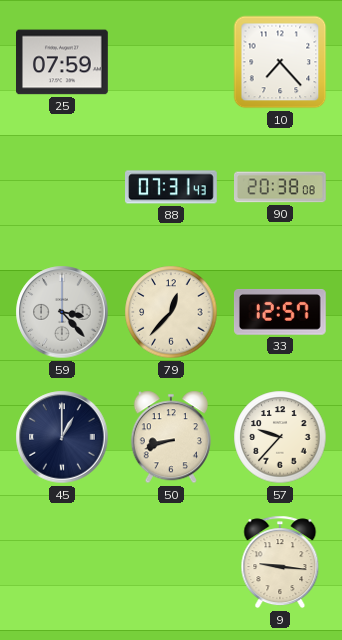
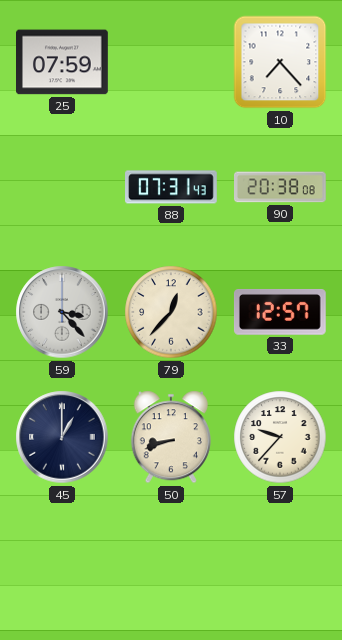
9: 9:16 -> none
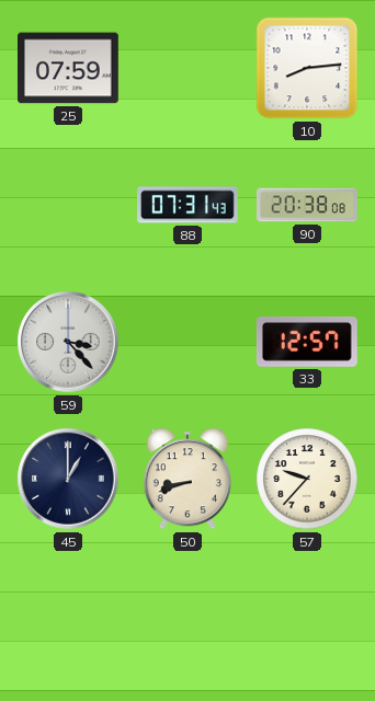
10: 7:23 -> 8:14
79: 12:37 -> none
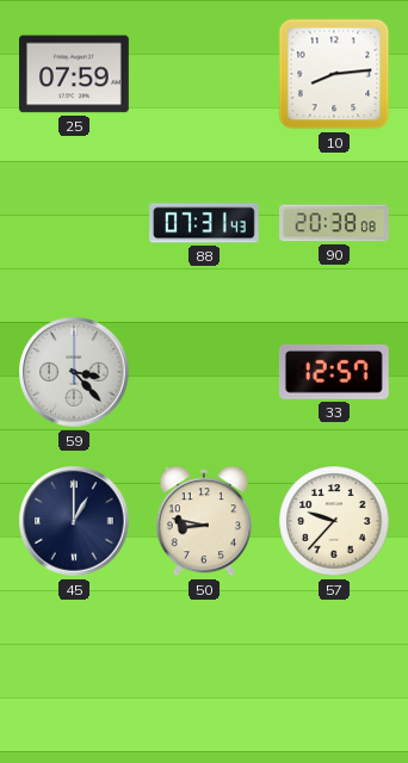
50: 8:42 -> 8:47
